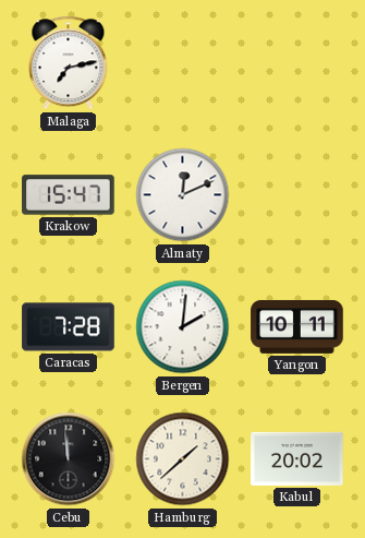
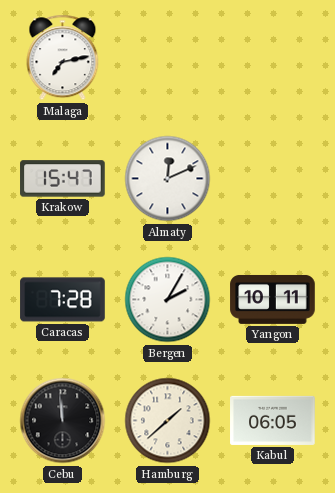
Bergen: 2:01 -> 2:05
Kabul: 20:02 -> 06:05
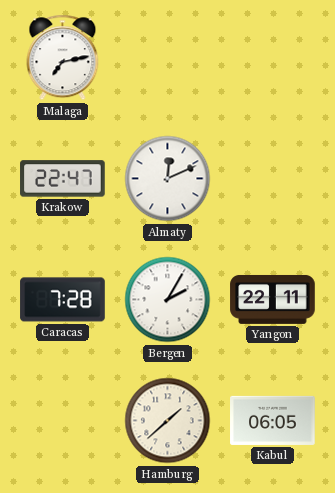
Krakow: 15:47 -> 22:47
Yangon: 10:11 -> 22:11
Cebu: 11:59 -> none
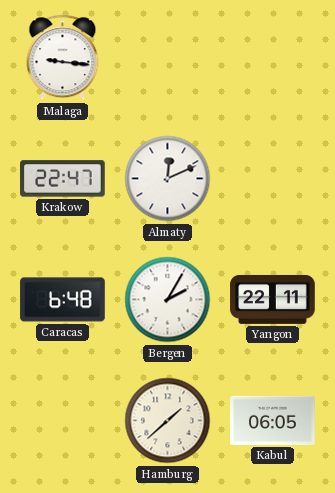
Malaga: 7:13 -> 9:16
Caracas: 7:28 -> 6:48
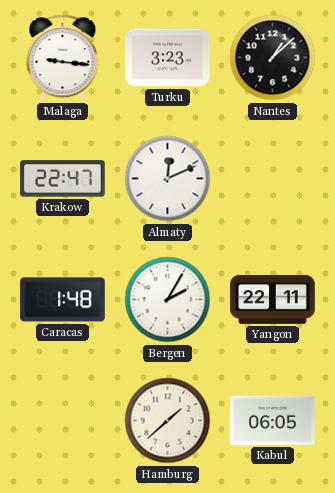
Turku: none -> 3:23
Nantes: none -> 1:08
Caracas: 6:48 -> 1:48
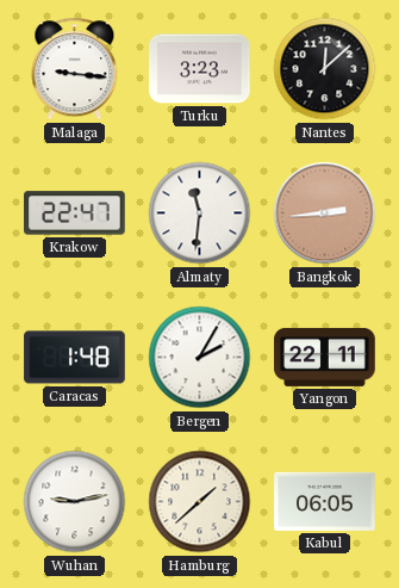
Nantes: 1:08 -> 12:08
Almaty: 12:11 -> 11:31
Bangkok: none -> 2:44
Wuhan: none -> 9:13
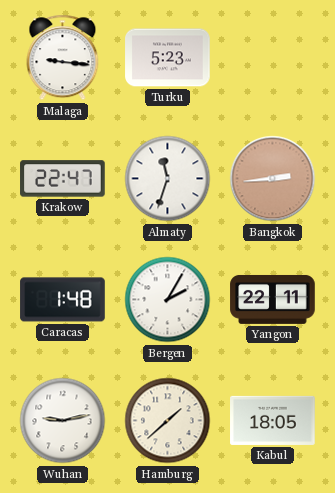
Turku: 3:23 -> 5:23
Nantes: 12:08 -> none
Almaty: 11:31 -> 11:33
Kabul: 06:05 -> 18:05
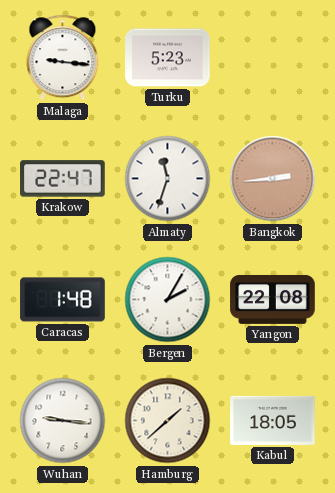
Yangon: 22:11 -> 22:08
Wuhan: 9:13 -> 9:16
